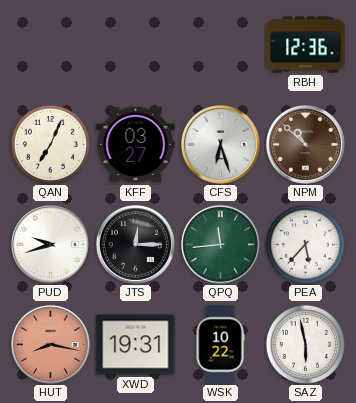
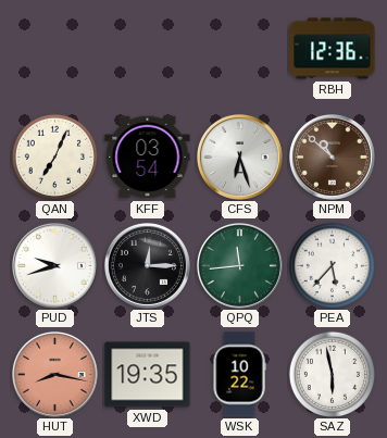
KFF: 03:27 -> 03:54
XWD: 19:31 -> 19:35
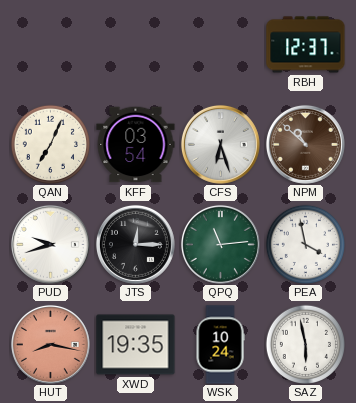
RBH: 12:36 -> 12:37
QPQ: 11:44 -> 11:14
PEA: 5:37 -> 3:58
WSK: 10:22 -> 10:24
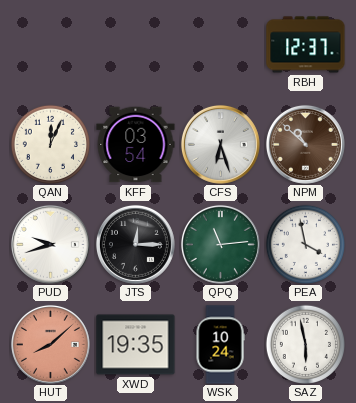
QAN: 7:04 -> 12:04
HUT: 8:17 -> 8:08
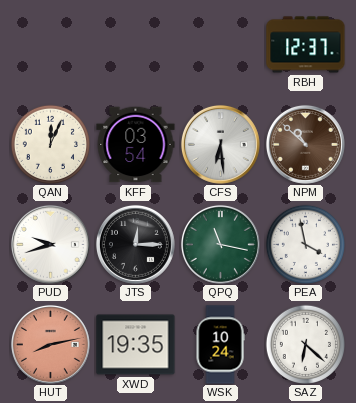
CFS: 6:27 -> 6:29
QPQ: 11:14 -> 11:17
HUT: 8:08 -> 8:13
SAZ: 5:58 -> 6:22
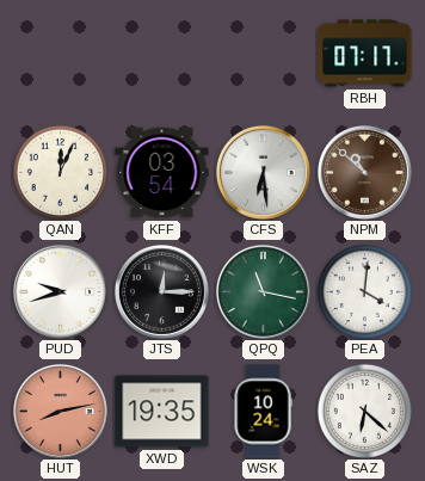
RBH: 12:37 -> 07:17
PEA: 3:58 -> 4:01
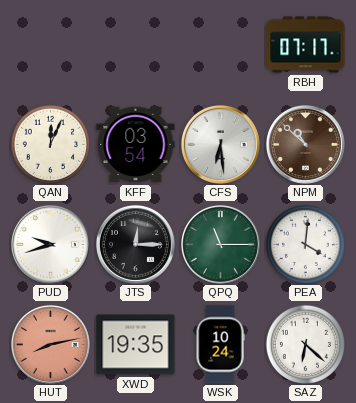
QPQ: 11:17 -> 11:15
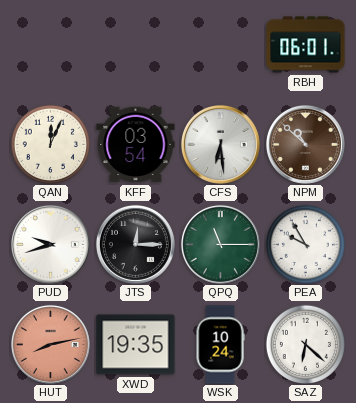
RBH: 07:17 -> 06:01
PEA: 4:01 -> 9:55
